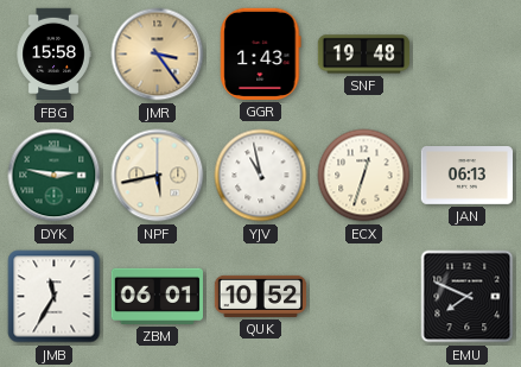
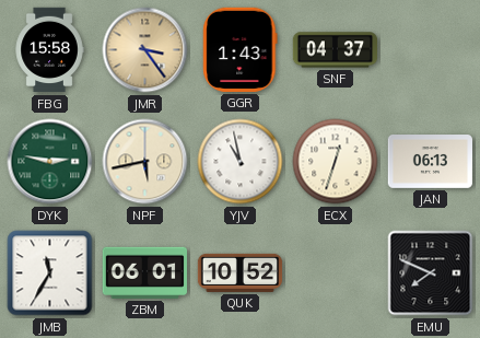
SNF: 19:48 -> 04:37
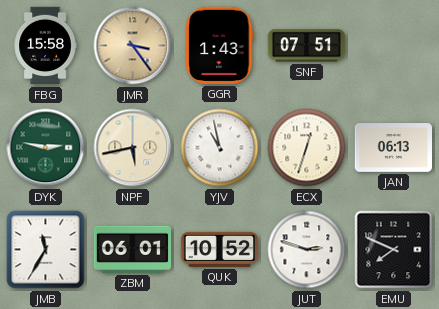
SNF: 04:37 -> 07:51
JUT: none -> 2:48
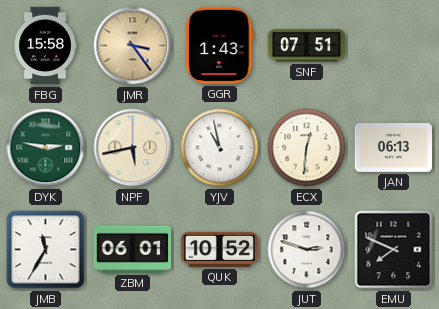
ECX: 12:33 -> 12:31
